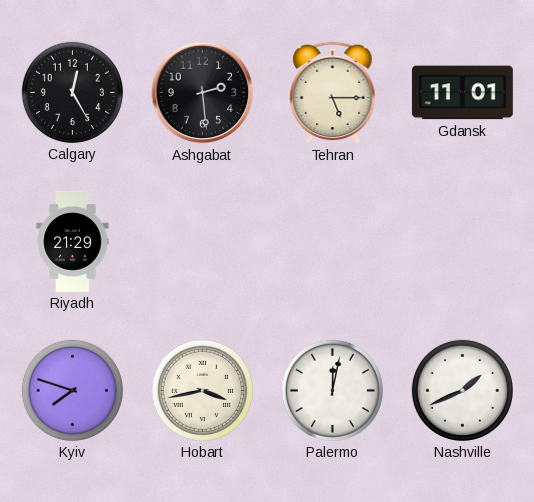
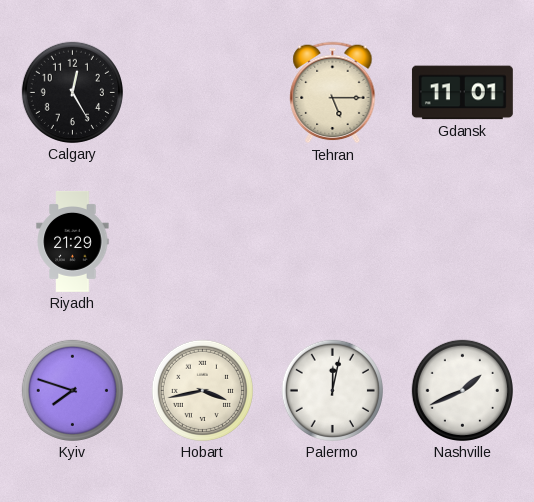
Ashgabat: 2:29 -> none
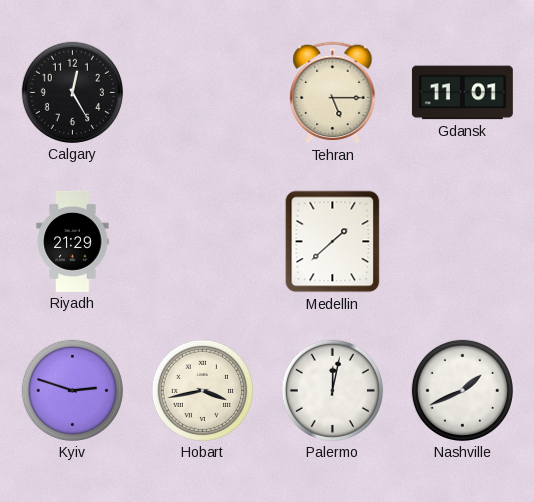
Medellin: none -> 1:38
Kyiv: 7:48 -> 2:48
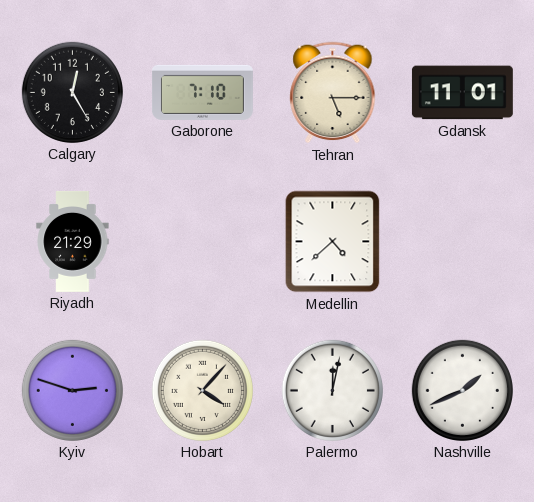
Gaborone: none -> 7:10
Medellin: 1:38 -> 4:38
Hobart: 3:43 -> 4:07
